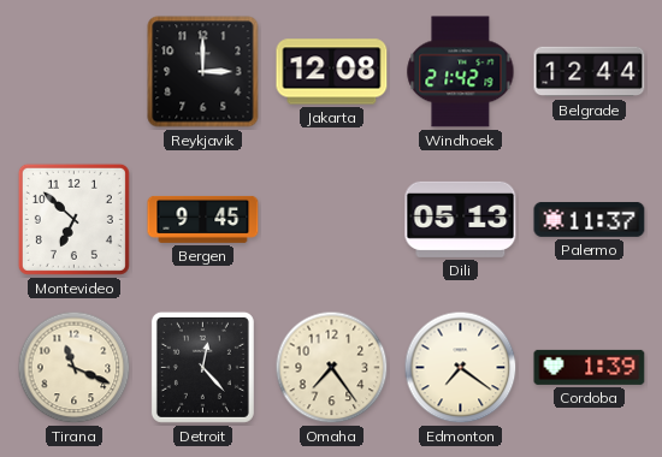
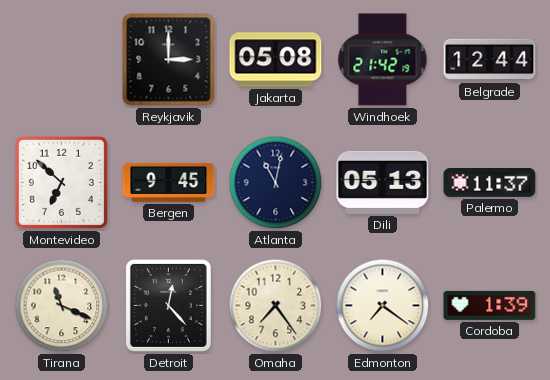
Jakarta: 12:08 -> 05:08
Atlanta: none -> 11:02
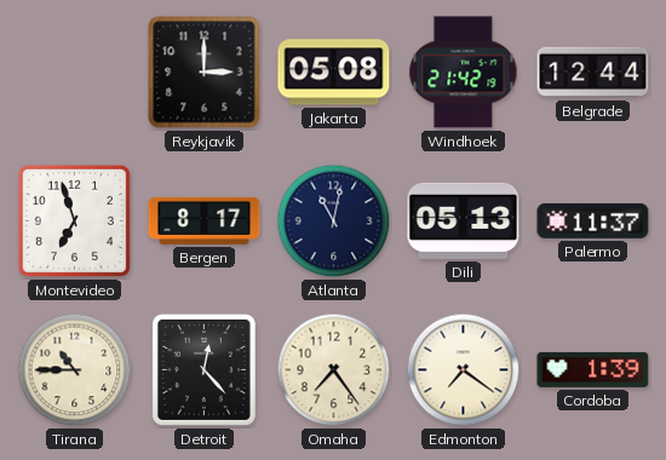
Montevideo: 6:52 -> 6:57
Bergen: 9:45 -> 8:17
Tirana: 11:19 -> 10:45
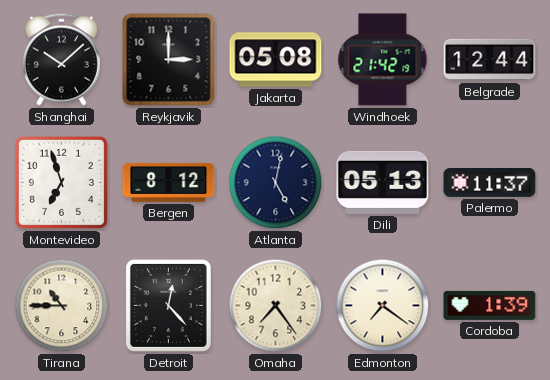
Shanghai: none -> 10:08
Bergen: 8:17 -> 8:12
Atlanta: 11:02 -> 5:02
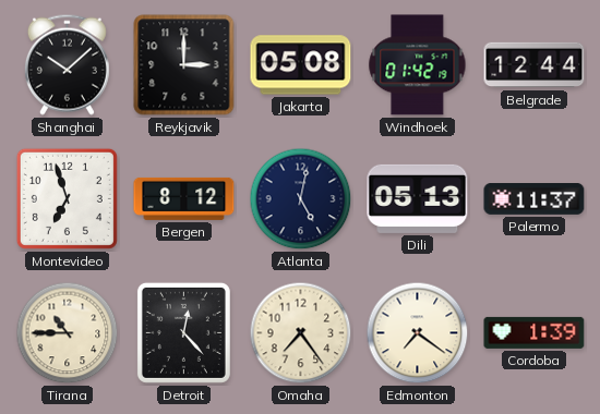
Windhoek: 21:42 -> 01:42
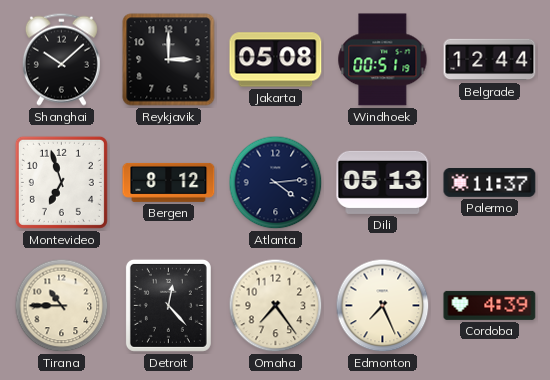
Windhoek: 01:42 -> 00:51
Atlanta: 5:02 -> 4:14
Edmonton: 7:21 -> 7:26
Cordoba: 1:39 -> 4:39
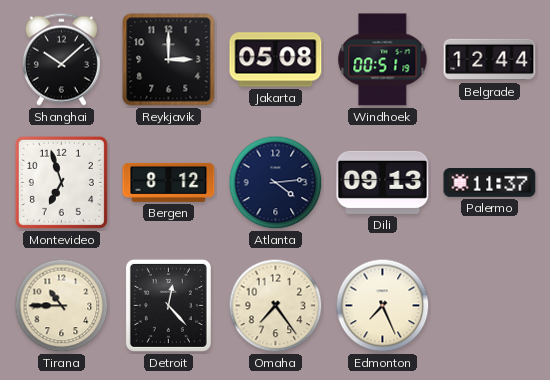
Dili: 05:13 -> 09:13
Cordoba: 4:39 -> none
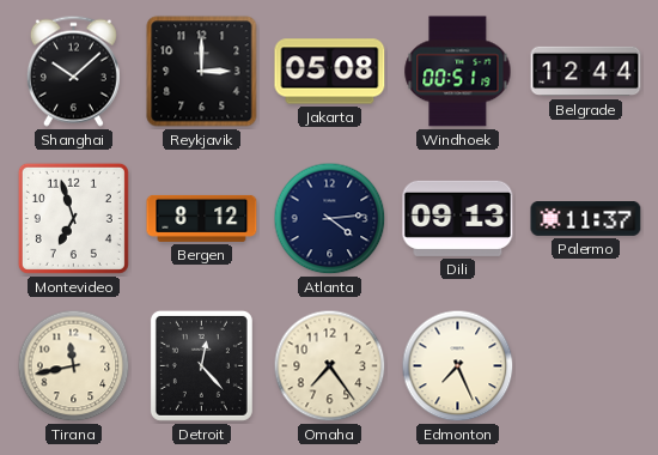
Tirana: 10:45 -> 11:43
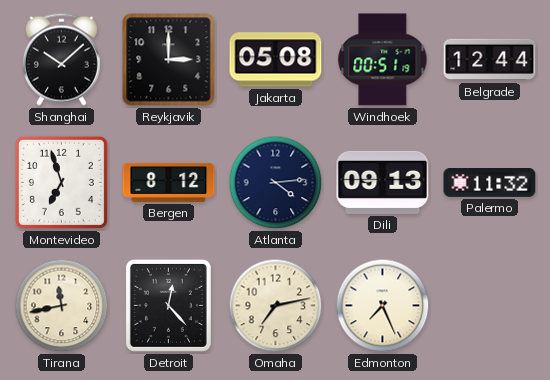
Palermo: 11:37 -> 11:32
Omaha: 7:24 -> 7:13
